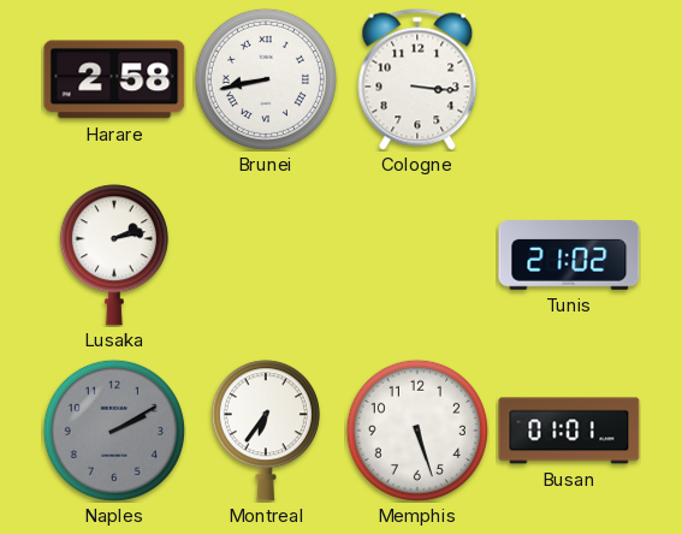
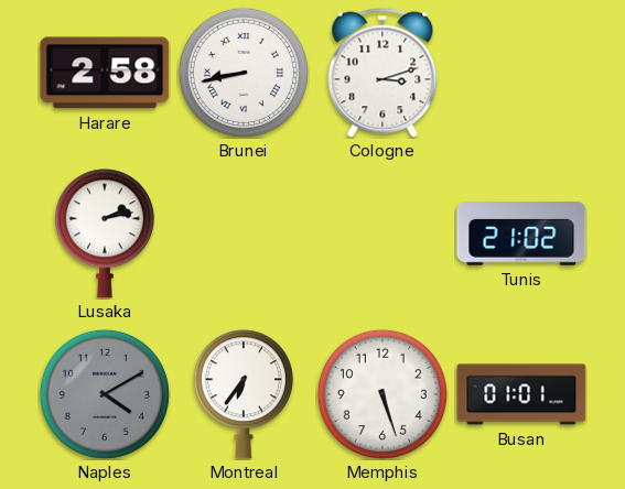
Cologne: 3:16 -> 3:12
Naples: 2:10 -> 4:10
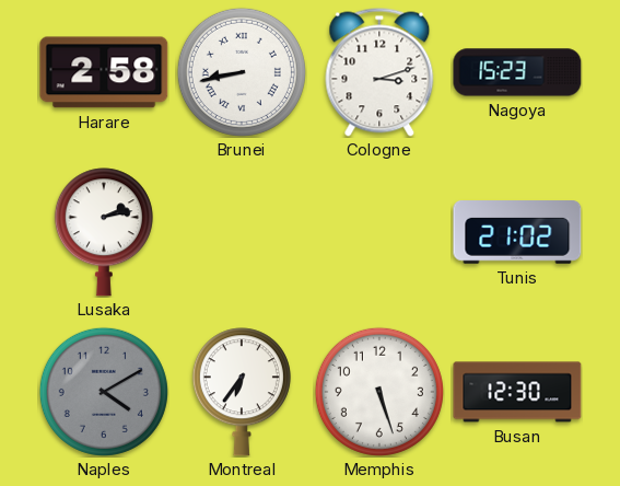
Nagoya: none -> 15:23
Busan: 01:01 -> 12:30
